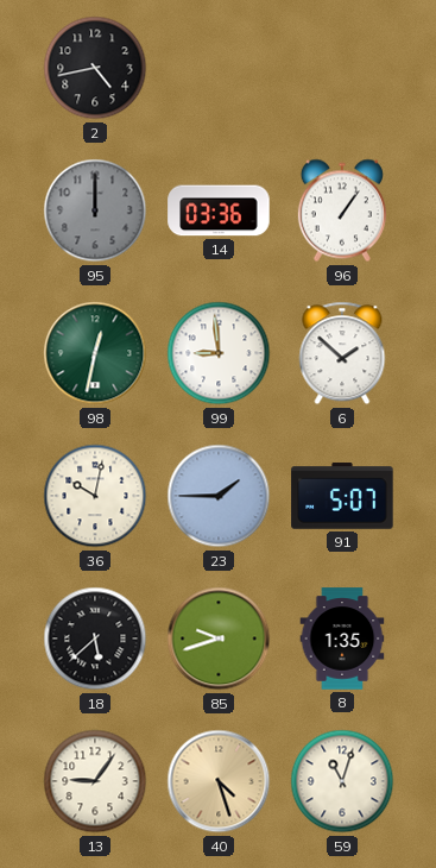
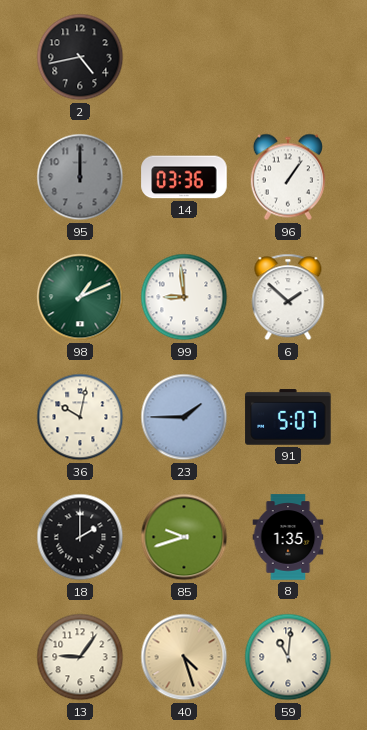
98: 12:32 -> 1:11
18: 5:38 -> 2:00
59: 11:03 -> 11:01
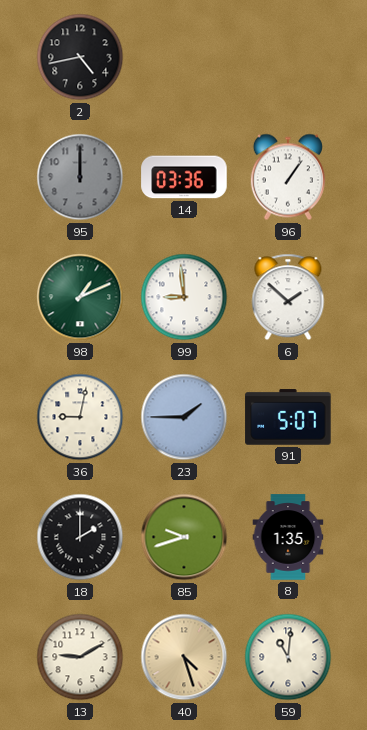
36: 10:02 -> 9:02
13: 9:06 -> 9:10
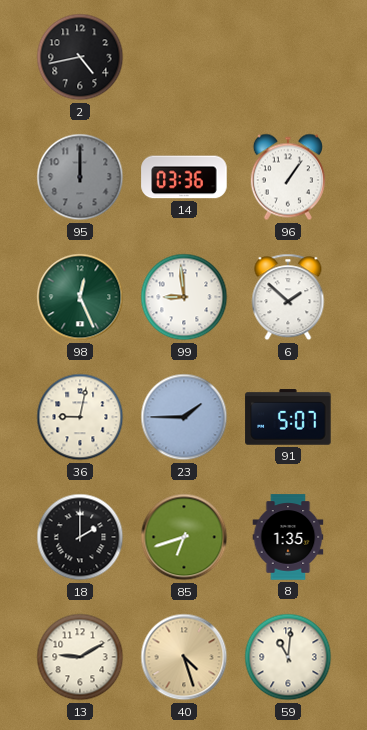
98: 1:11 -> 12:26
85: 9:42 -> 6:42
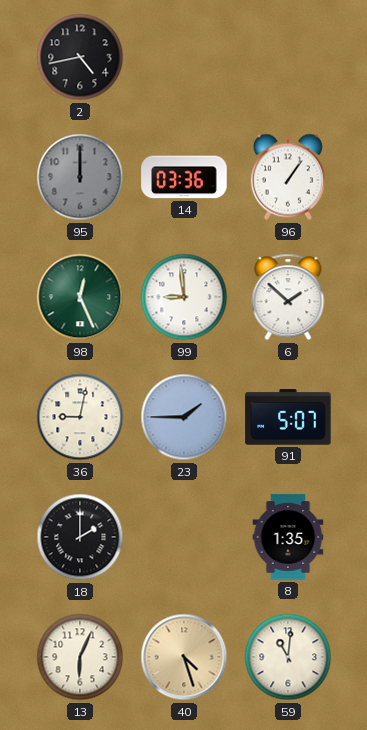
85: 6:42 -> none
13: 9:10 -> 6:04
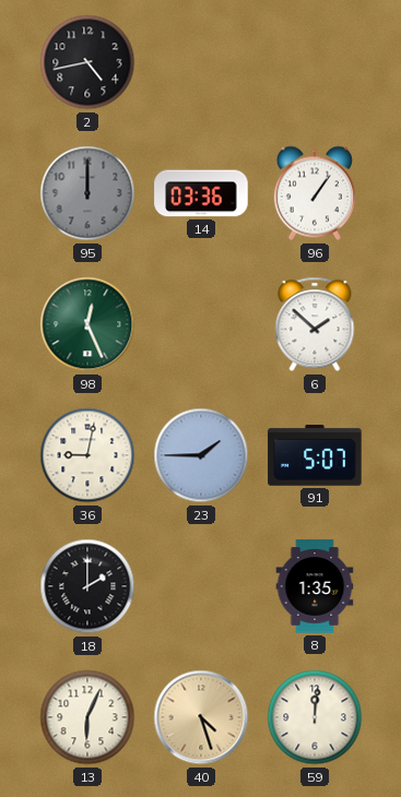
99: 8:59 -> none
59: 11:01 -> 12:01
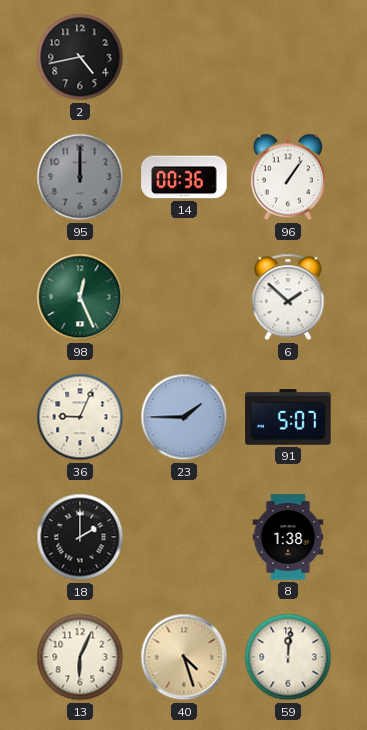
14: 03:36 -> 00:36
36: 9:02 -> 9:04
8: 1:35 -> 1:38
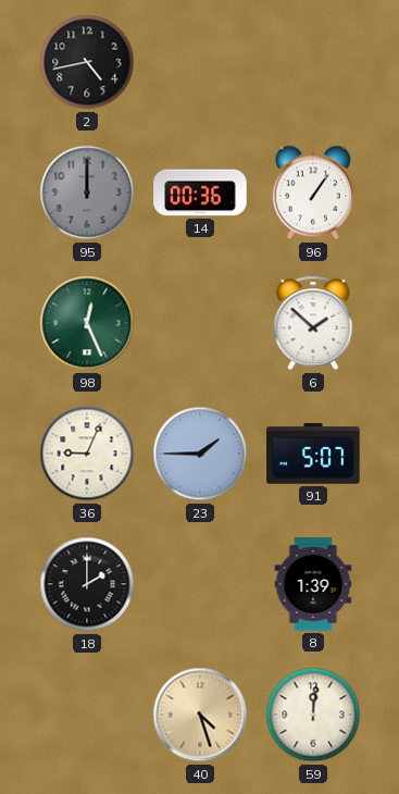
8: 1:38 -> 1:39
13: 6:04 -> none
